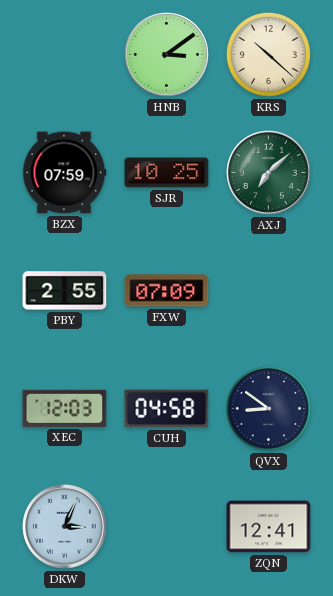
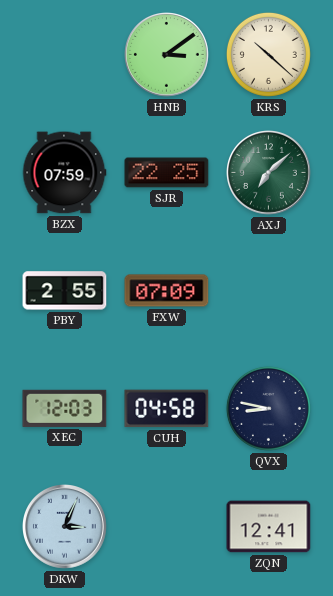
SJR: 10:25 -> 22:25
QVX: 8:51 -> 8:47
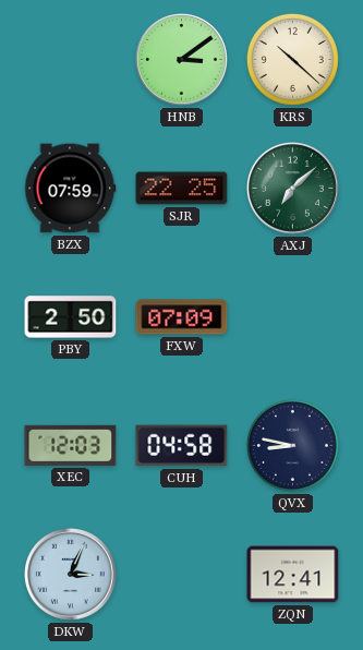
PBY: 2:55 -> 2:50
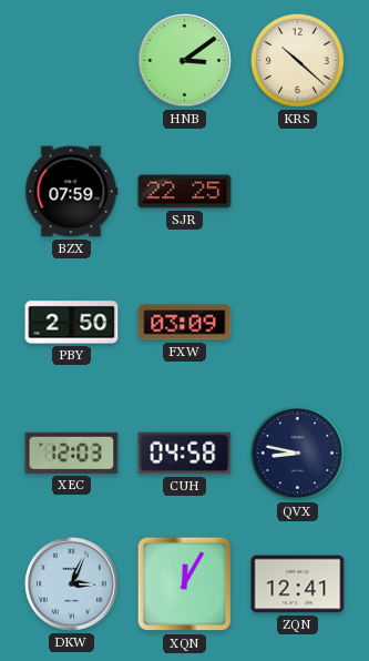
AXJ: 7:08 -> none
FXW: 07:09 -> 03:09
XQN: none -> 12:05
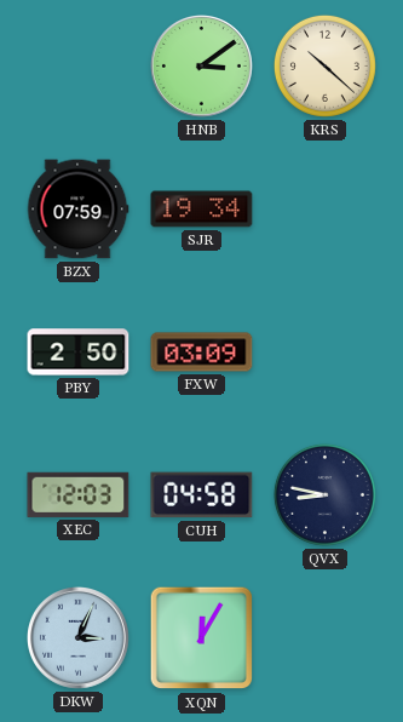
SJR: 22:25 -> 19:34
ZQN: 12:41 -> none
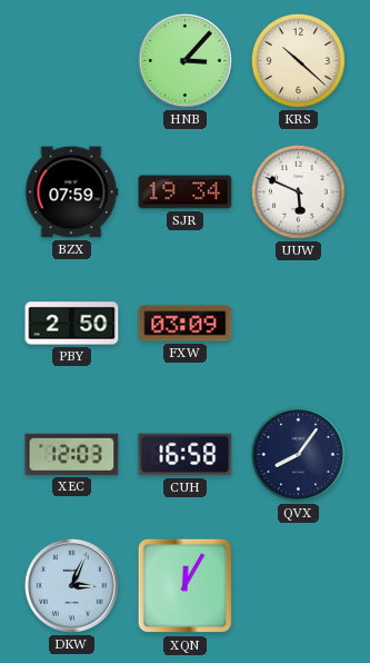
HNB: 3:09 -> 3:07
UUW: none -> 5:49
CUH: 04:58 -> 16:58
QVX: 8:47 -> 8:06
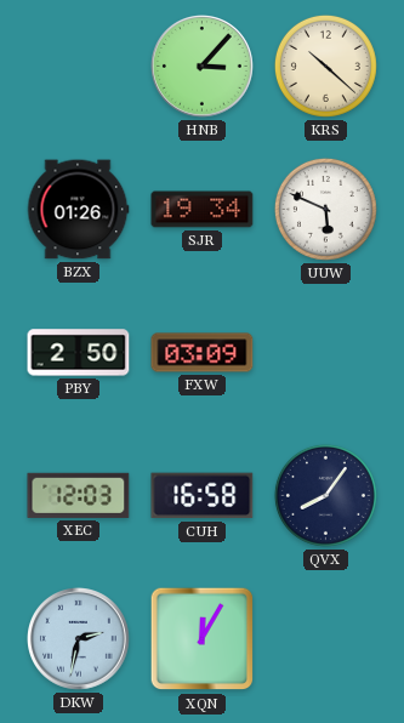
BZX: 07:59 -> 01:26
DKW: 3:04 -> 2:32
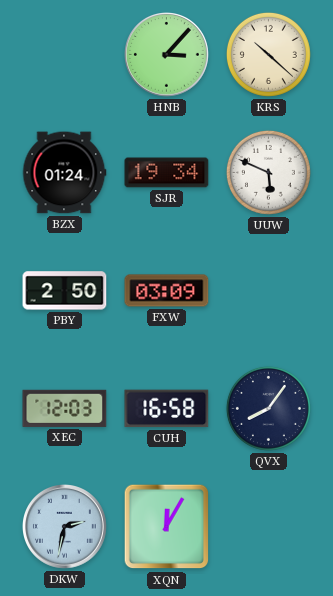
BZX: 01:26 -> 01:24
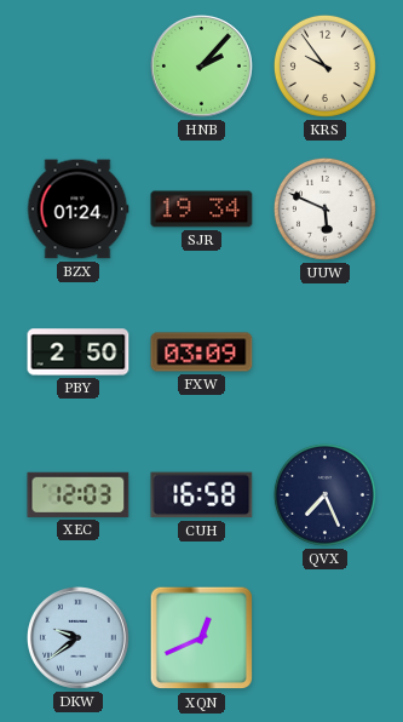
HNB: 3:07 -> 2:07
KRS: 10:22 -> 9:54
QVX: 8:06 -> 7:26
DKW: 2:32 -> 9:39
XQN: 12:05 -> 12:41
